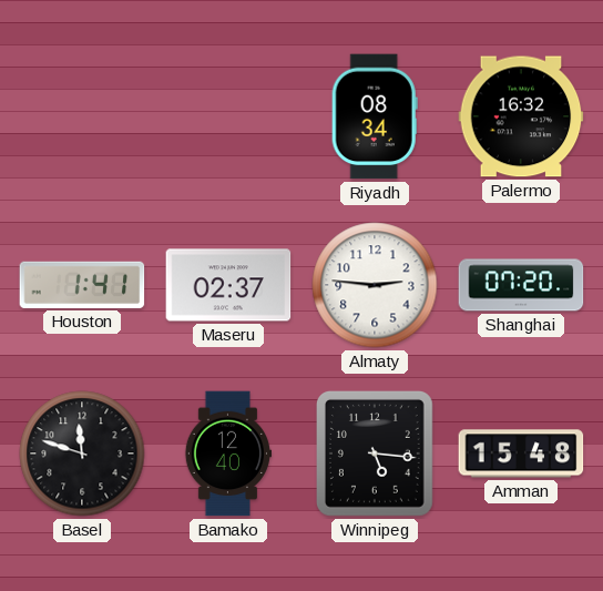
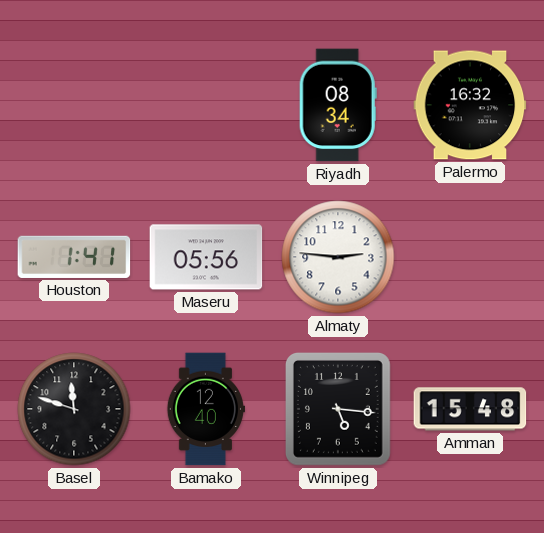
Maseru: 02:37 -> 05:56
Shanghai: 07:20 -> none
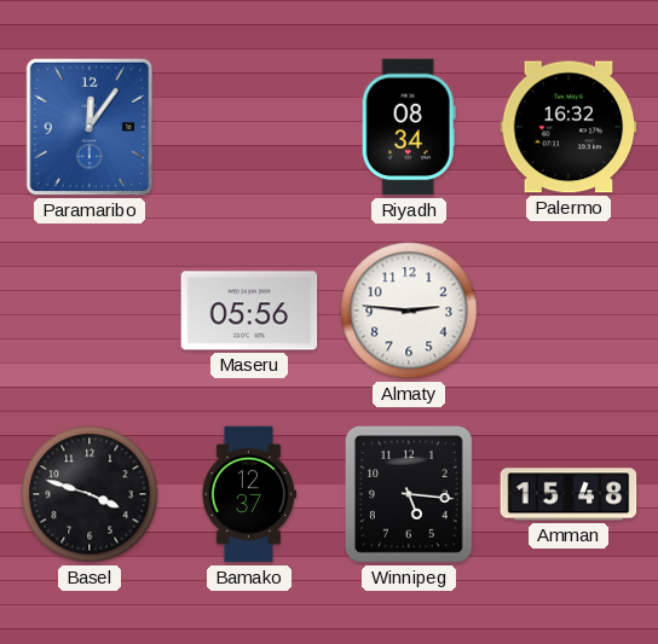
Paramaribo: none -> 12:06
Houston: 1:41 -> none
Basel: 11:48 -> 3:48
Bamako: 12:40 -> 12:37
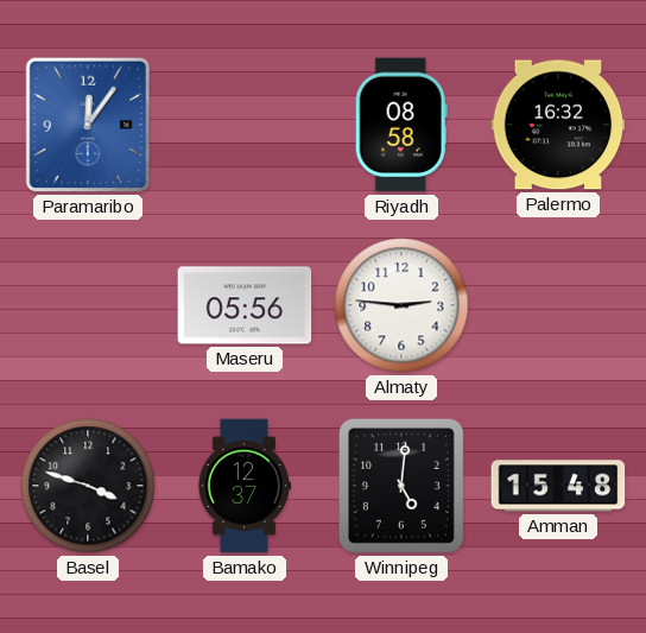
Riyadh: 08:34 -> 08:58
Winnipeg: 5:16 -> 5:01
